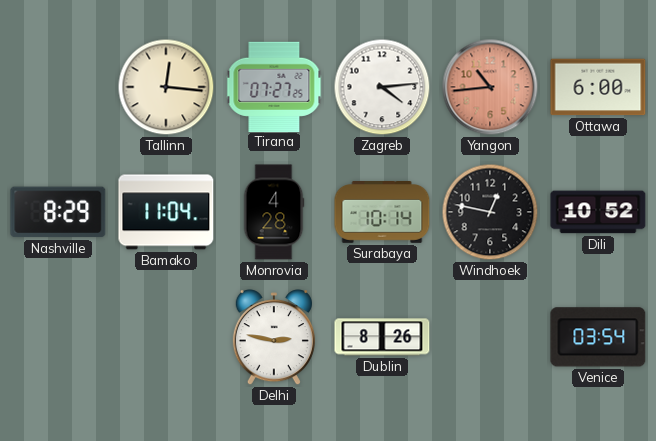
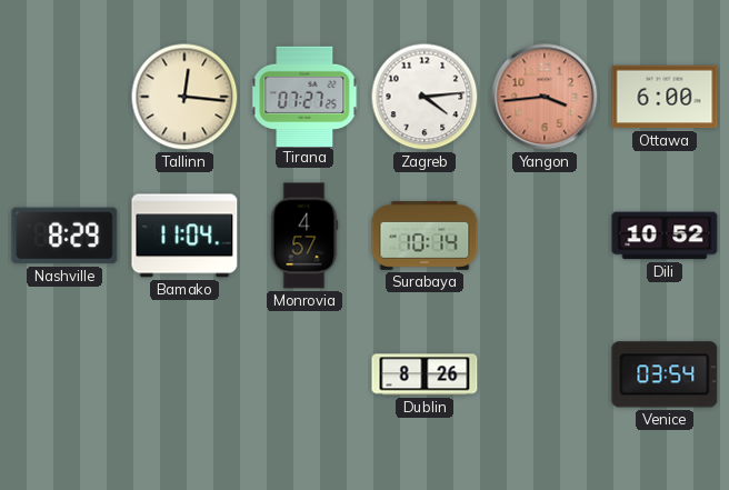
Yangon: 10:44 -> 3:44
Monrovia: 4:28 -> 4:57
Windhoek: 12:47 -> none
Delhi: 2:47 -> none
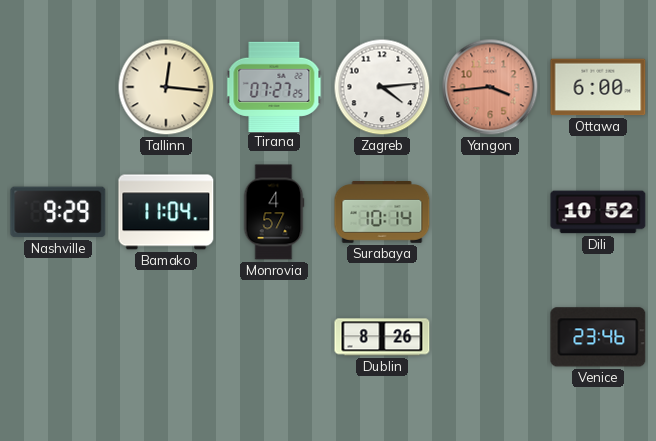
Nashville: 8:29 -> 9:29
Venice: 03:54 -> 23:46
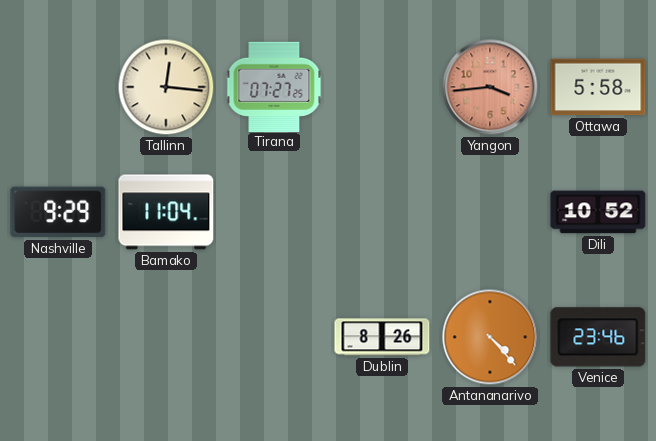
Zagreb: 4:14 -> none
Ottawa: 6:00 -> 5:58
Monrovia: 4:57 -> none
Surabaya: 10:14 -> none
Antananarivo: none -> 4:23
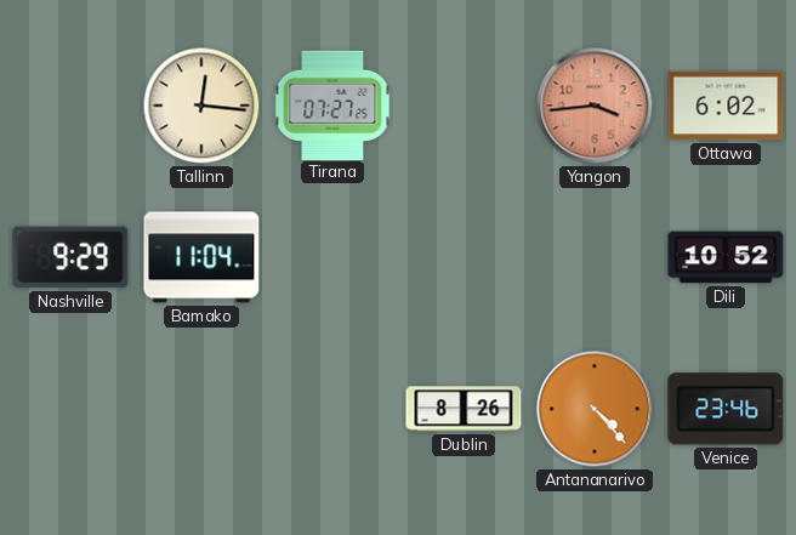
Ottawa: 5:58 -> 6:02
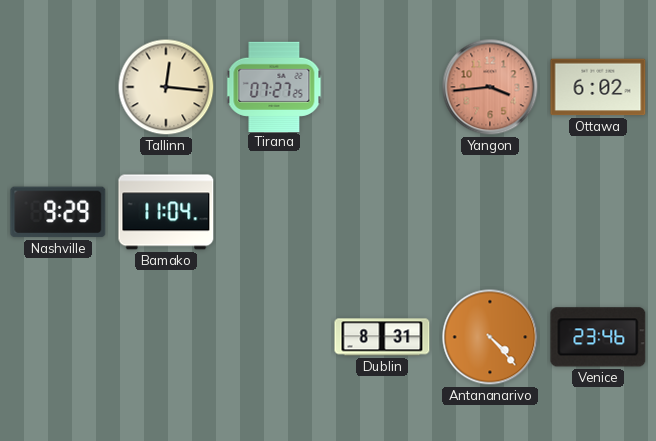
Dili: 10:52 -> none
Dublin: 8:26 -> 8:31
